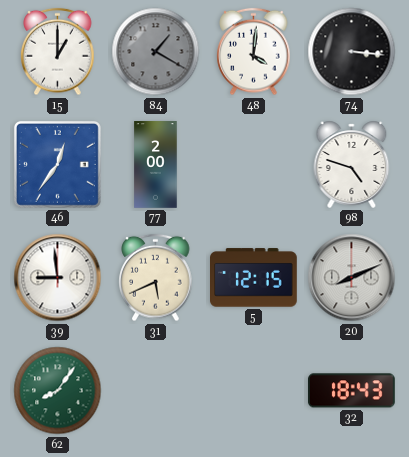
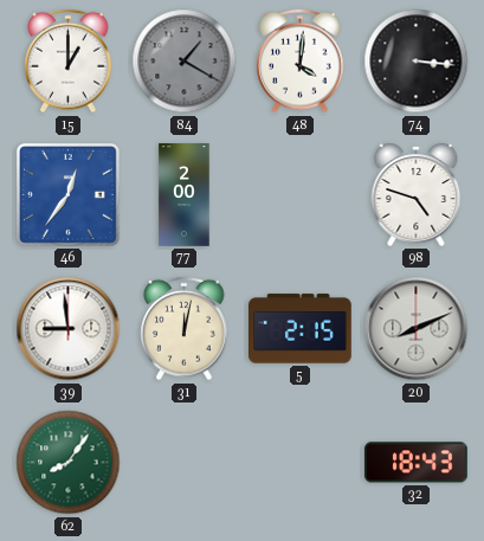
31: 5:41 -> 12:02
5: 12:15 -> 2:15
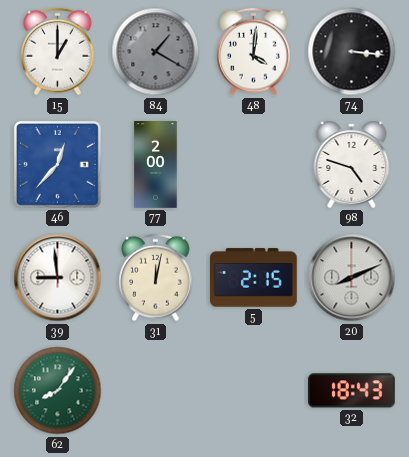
46: 12:36 -> 12:37
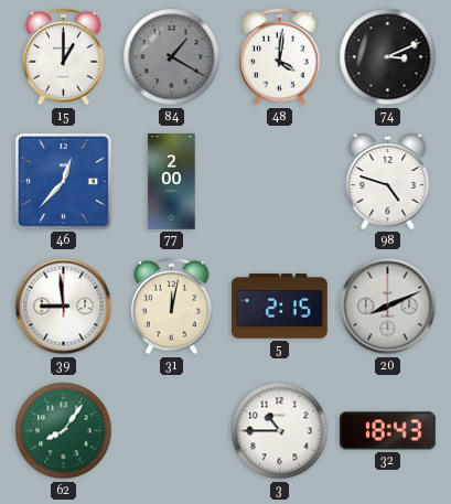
74: 3:16 -> 3:11
3: none -> 10:45
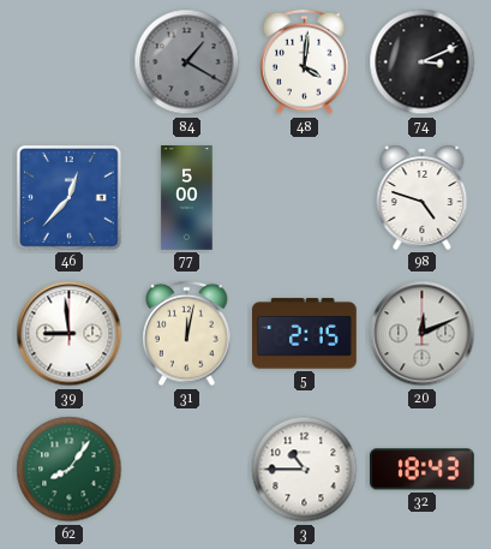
15: 1:00 -> none
77: 2:00 -> 5:00
20: 8:11 -> 12:11
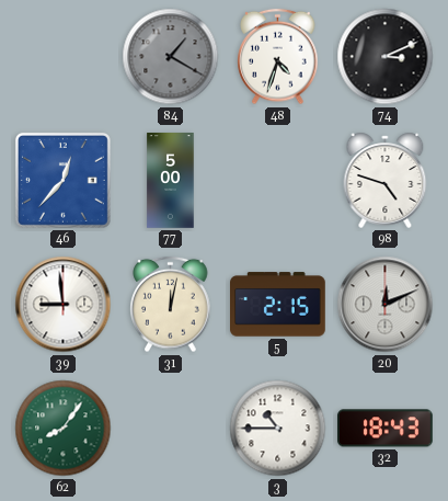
48: 4:01 -> 4:33
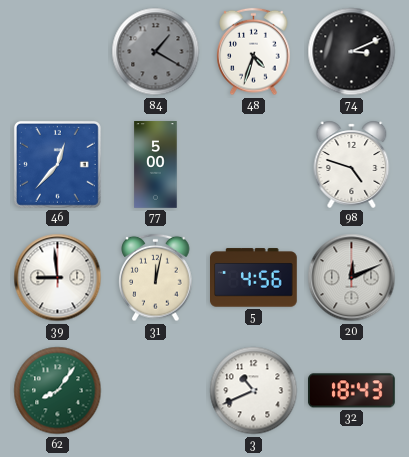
5: 2:15 -> 4:56
3: 10:45 -> 10:41
